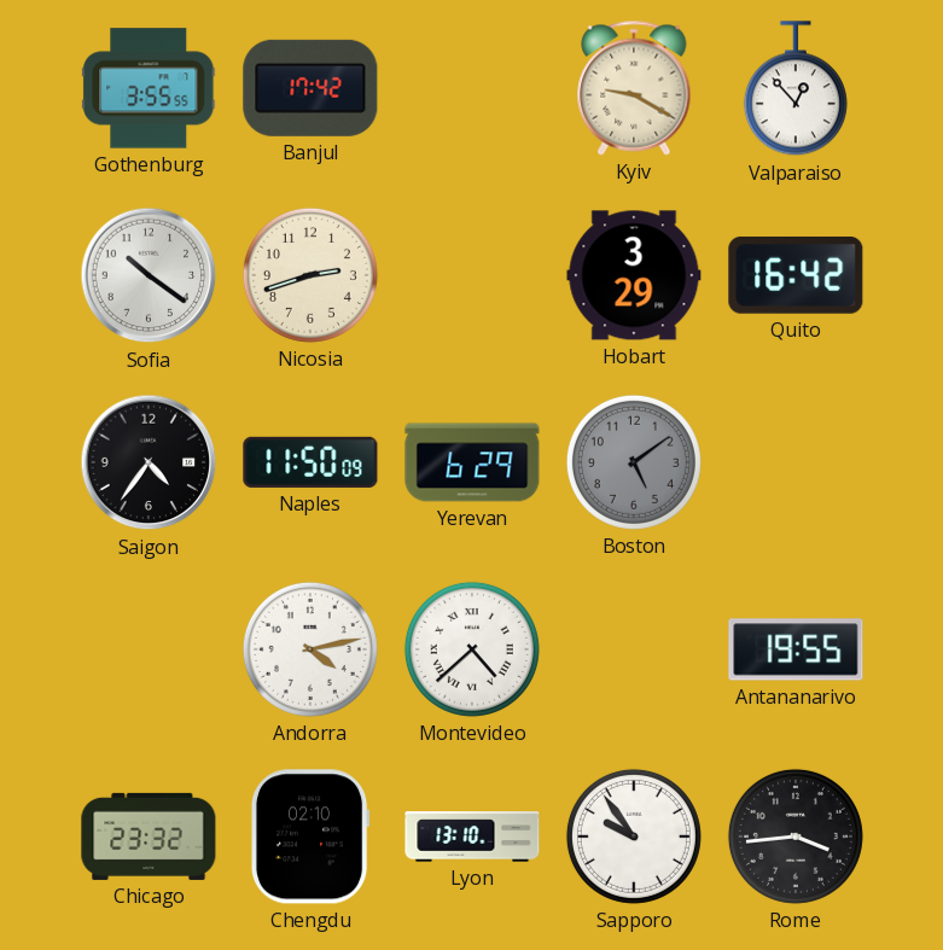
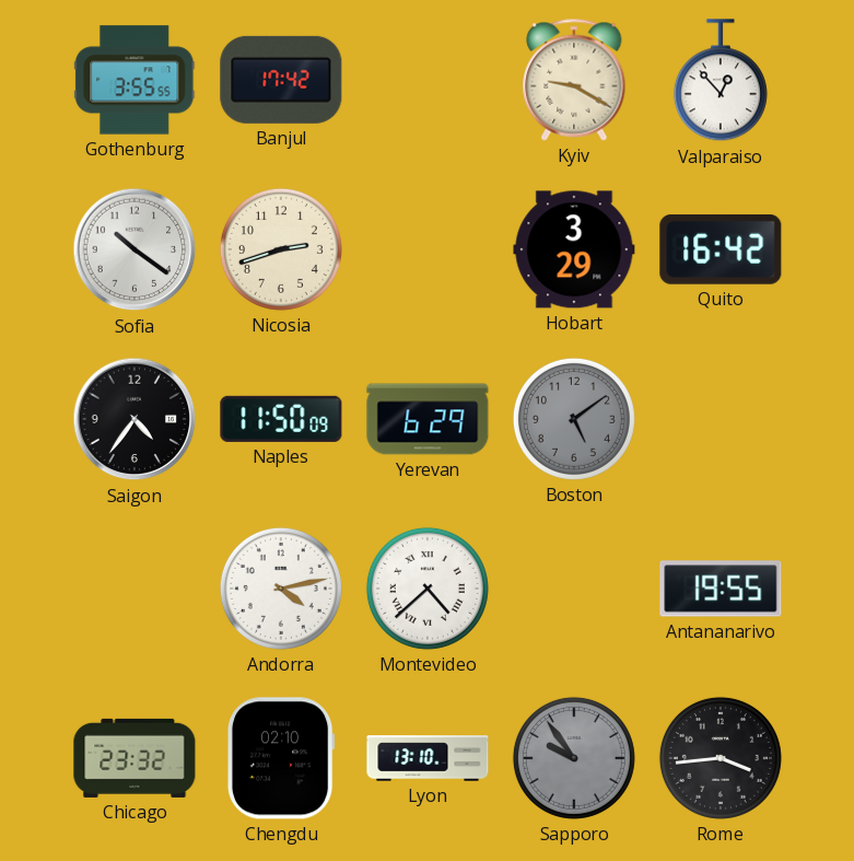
Sapporo dial: white -> grey
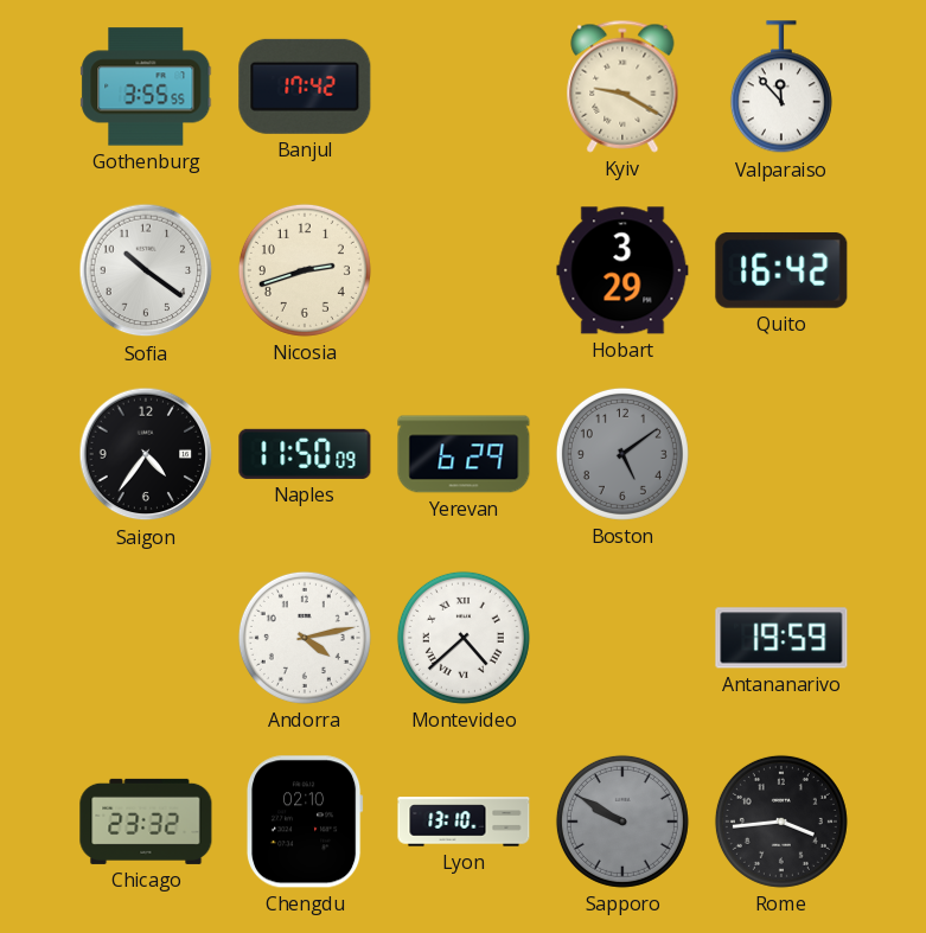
Valparaiso: 12:53 -> 11:53
Antananarivo: 19:55 -> 19:59
Sapporo: 9:54 -> 9:50
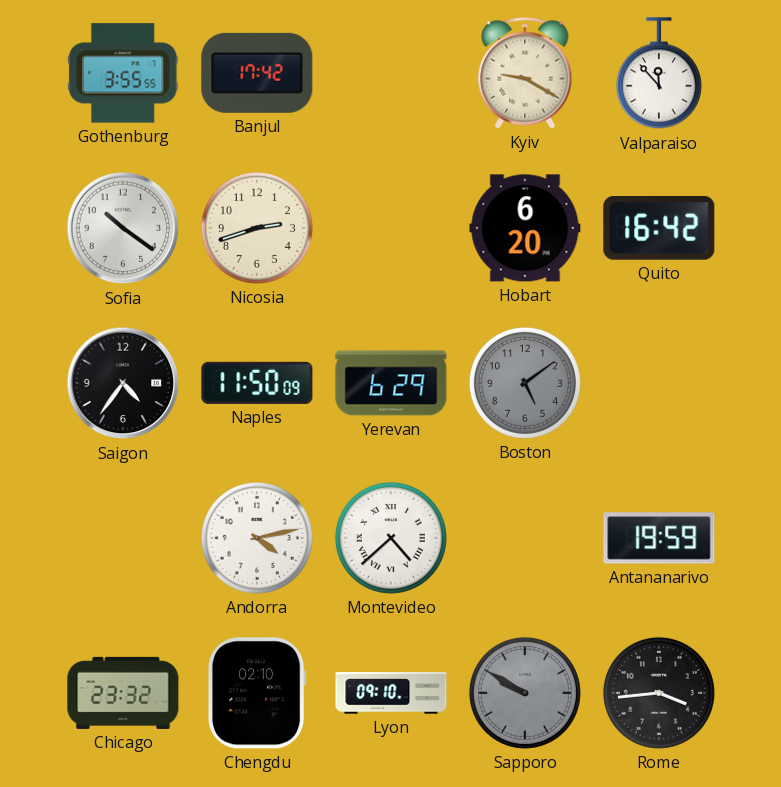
Hobart: 3:29 -> 6:20
Lyon: 13:10 -> 09:10
